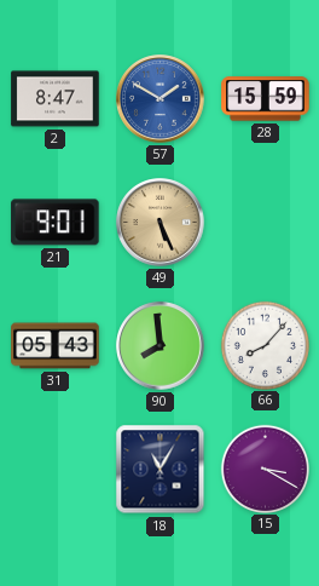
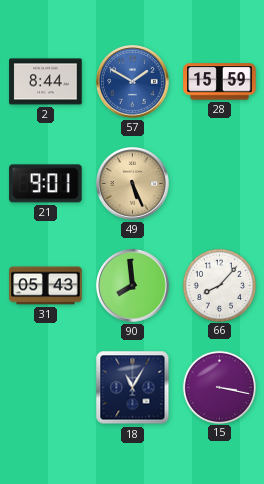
2: 8:47 -> 8:44
15: 3:20 -> 3:17
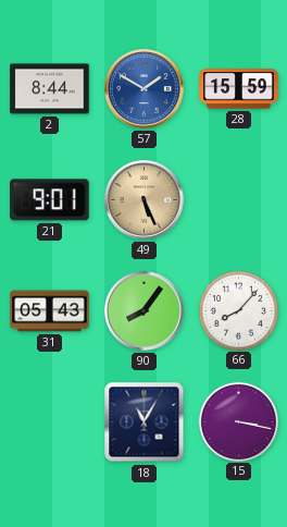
90: 7:59 -> 8:06
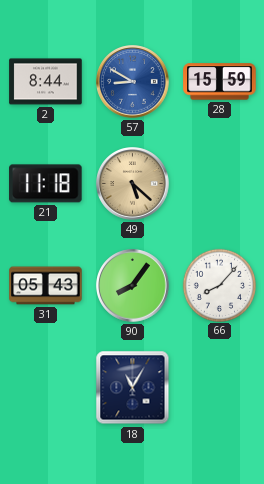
57: 1:50 -> 8:50
21: 9:01 -> 11:18
49: 5:26 -> 5:22
15: 3:17 -> none
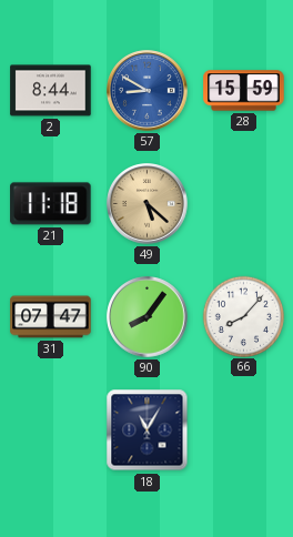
31: 05:43 -> 07:47
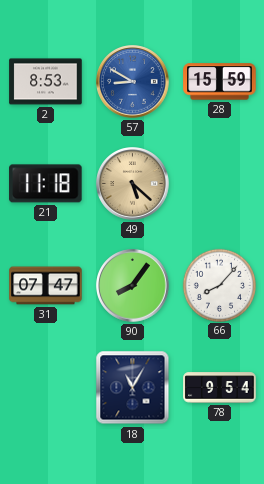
2: 8:44 -> 8:53
78: none -> 9:54
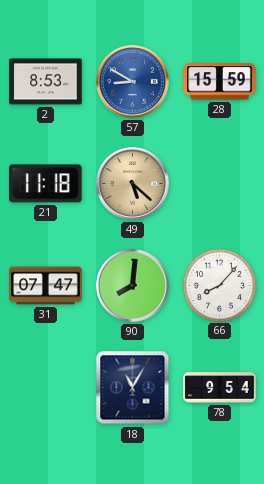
90: 8:06 -> 8:01
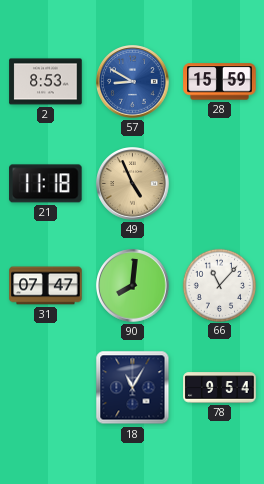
49: 5:22 -> 4:56
66: 8:07 -> 11:07
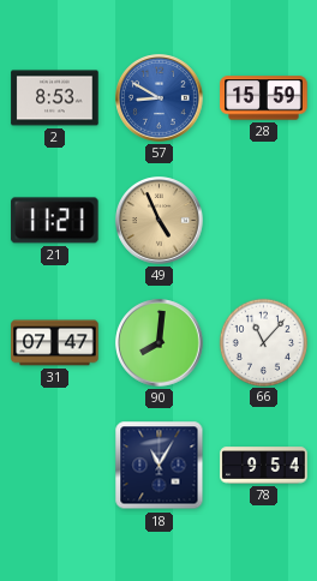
21: 11:18 -> 11:21
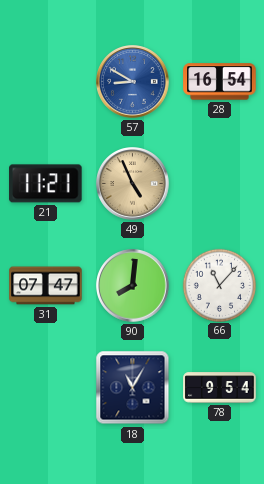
2: 8:53 -> none
28: 15:59 -> 16:54
